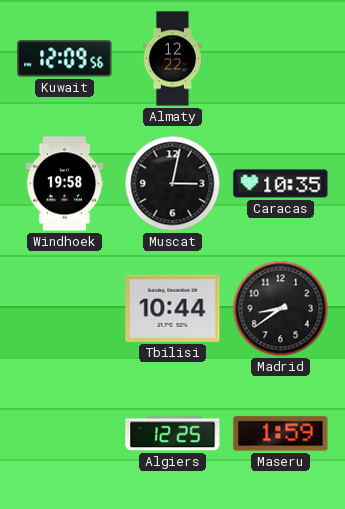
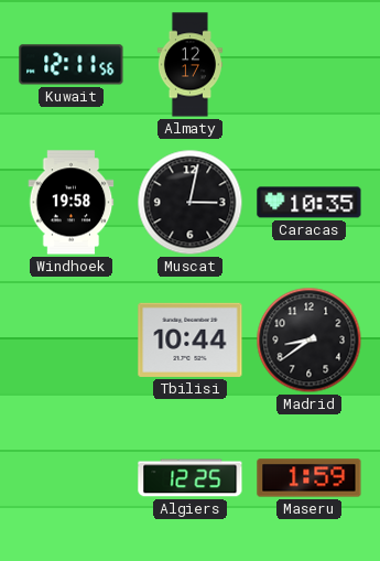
Kuwait: 12:09 -> 12:11
Almaty: 12:22 -> 12:17
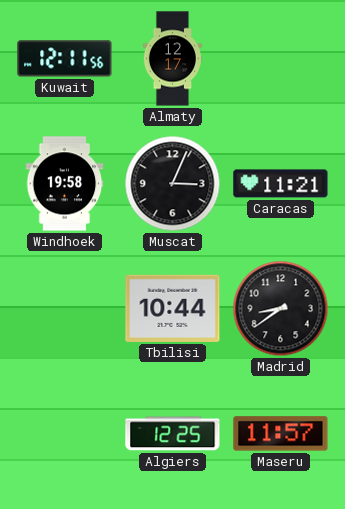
Muscat: 3:02 -> 3:04
Caracas: 10:35 -> 11:21
Maseru: 1:59 -> 11:57
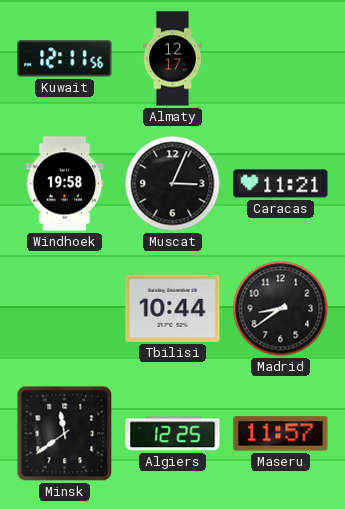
Minsk: none -> 11:39
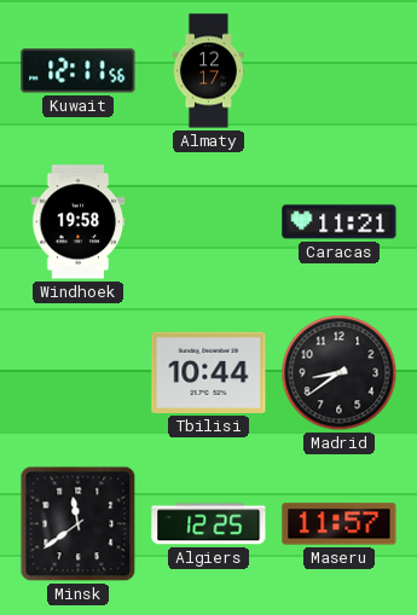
Muscat: 3:04 -> none
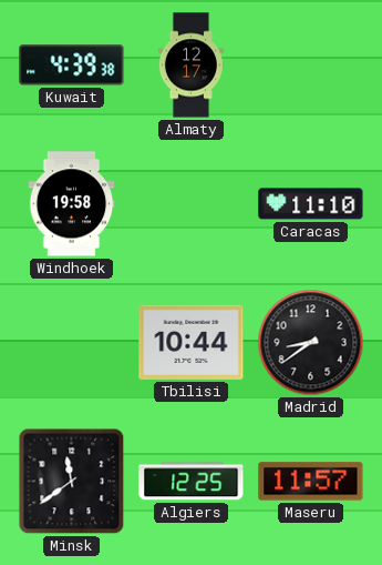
Kuwait: 12:11 -> 4:39
Caracas: 11:21 -> 11:10
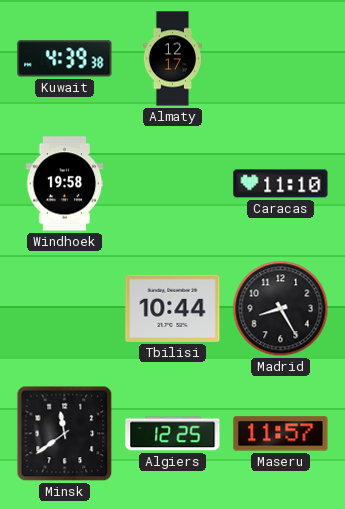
Madrid: 8:39 -> 8:25
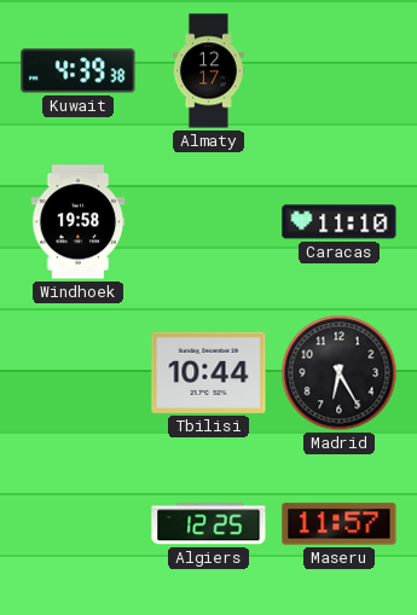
Madrid: 8:25 -> 6:25
Minsk: 11:39 -> none
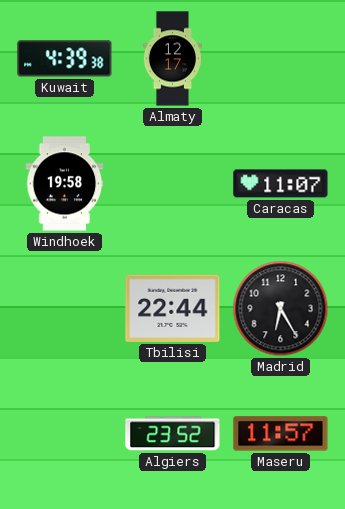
Caracas: 11:10 -> 11:07
Tbilisi: 10:44 -> 22:44
Algiers: 12:25 -> 23:52
